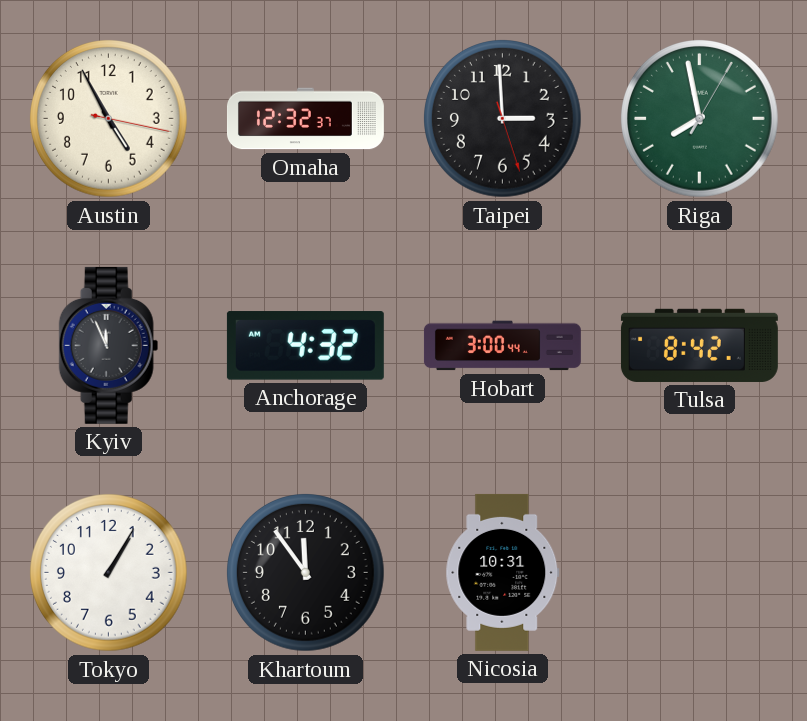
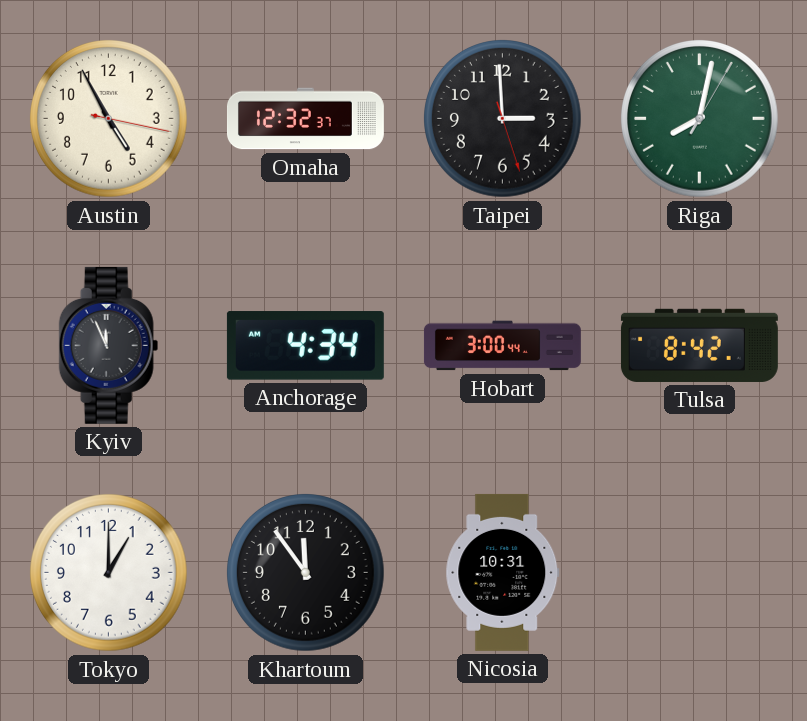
Riga: 7:58 -> 8:02
Anchorage: 4:32 -> 4:34
Tokyo: 1:05 -> 1:00
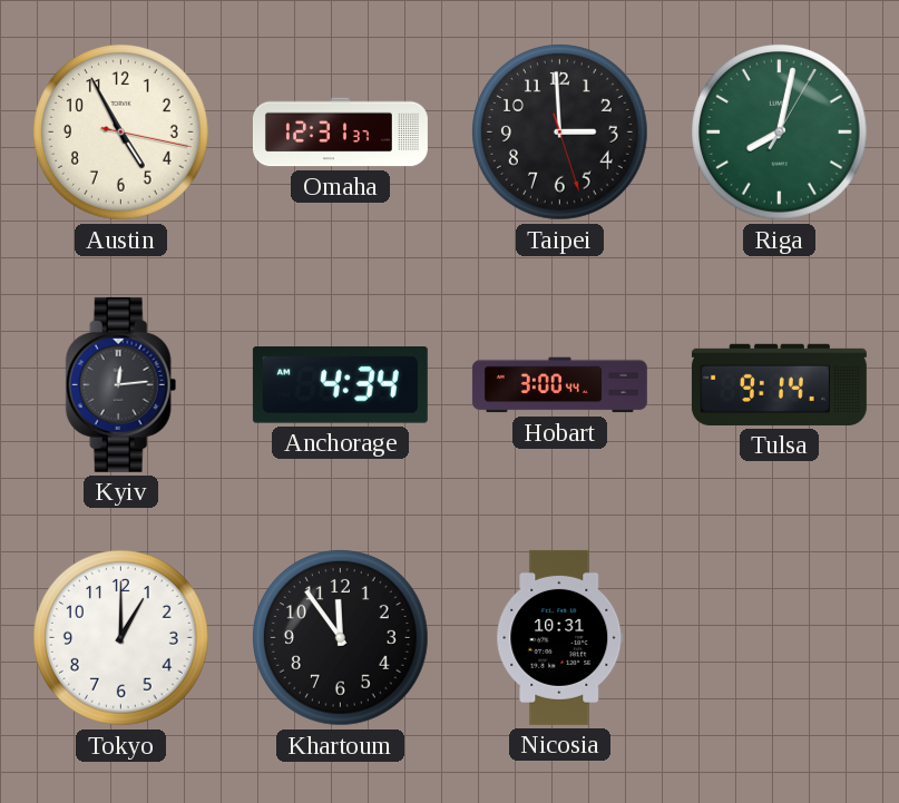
Omaha: 12:32 -> 12:31
Kyiv: 11:56 -> 12:14
Tulsa: 8:42 -> 9:14
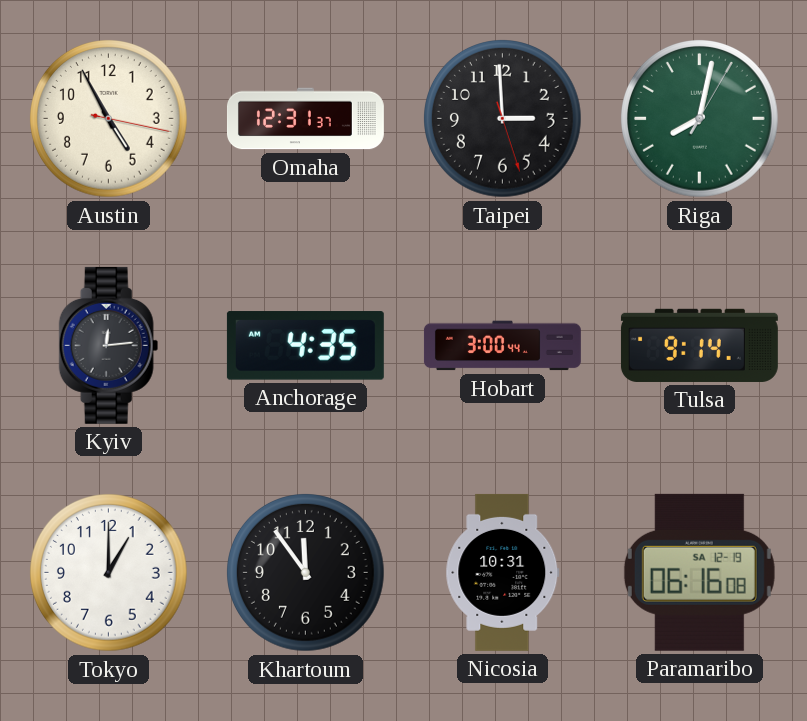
Anchorage: 4:34 -> 4:35
Paramaribo: none -> 06:16
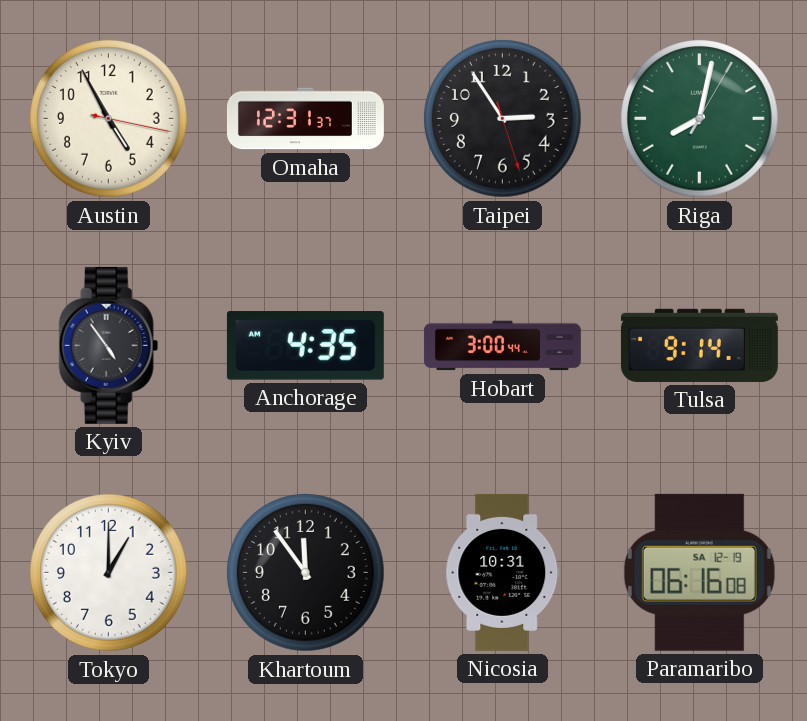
Taipei: 2:59 -> 2:54
Kyiv: 12:14 -> 4:54
